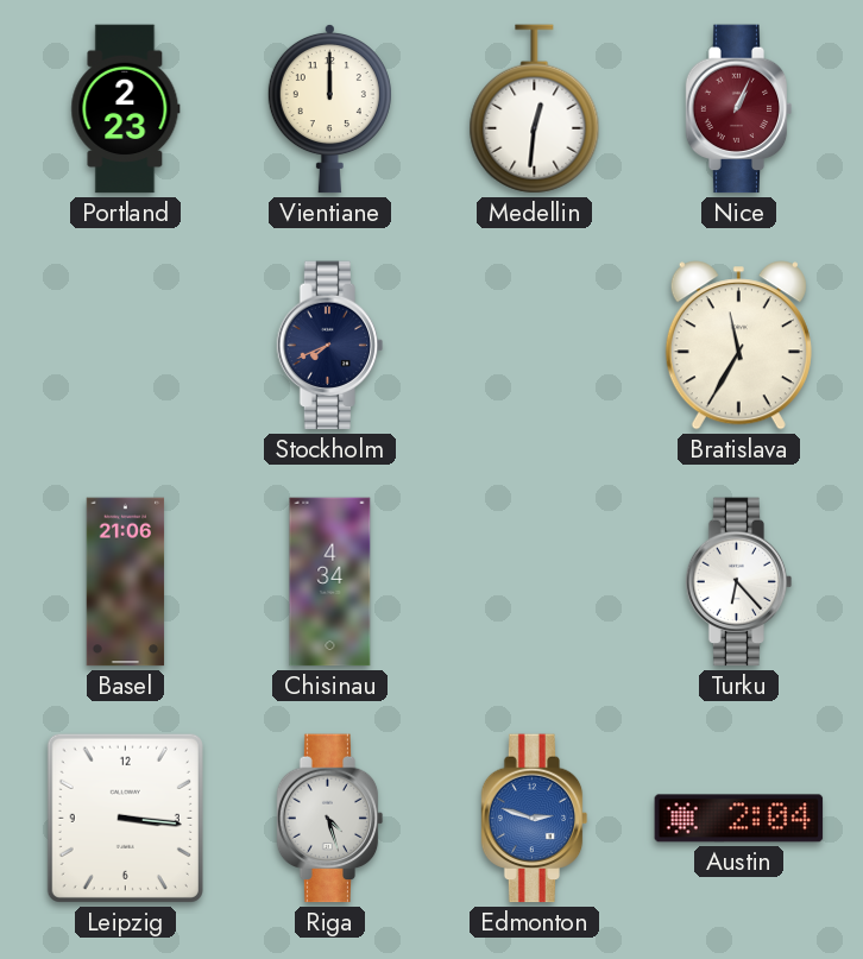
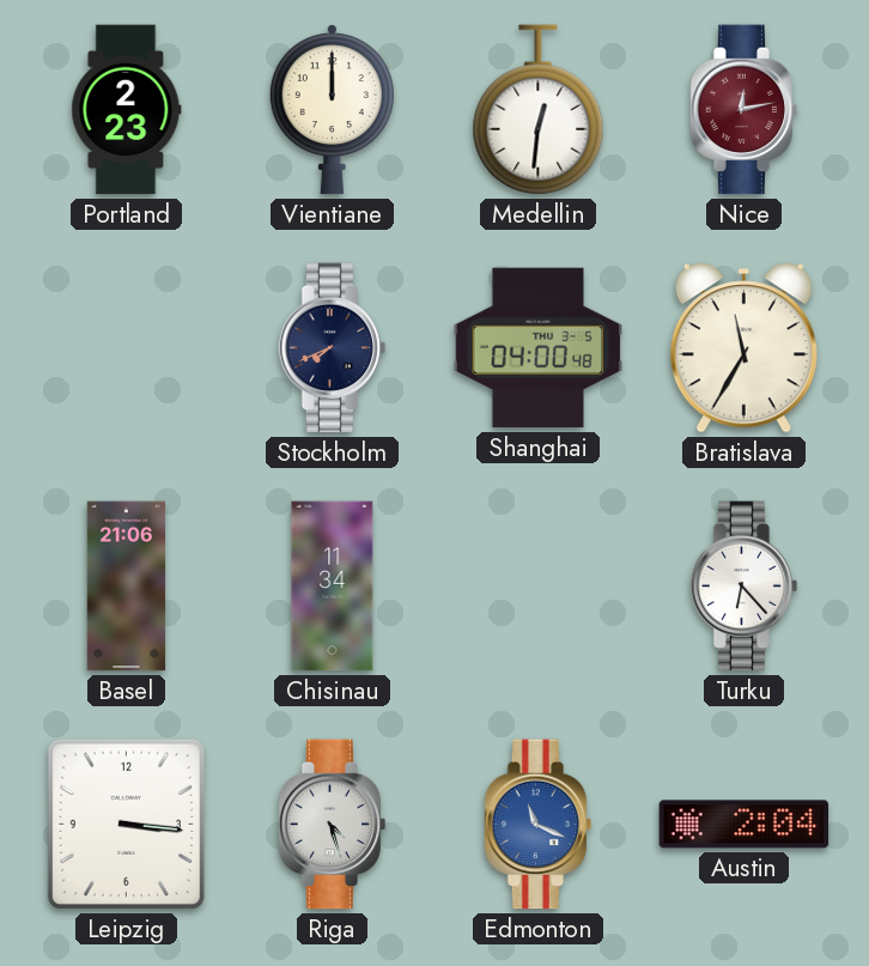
Nice: 1:04 -> 12:13
Shanghai: none -> 04:00
Chisinau: 4:34 -> 11:34
Edmonton: 2:48 -> 11:19
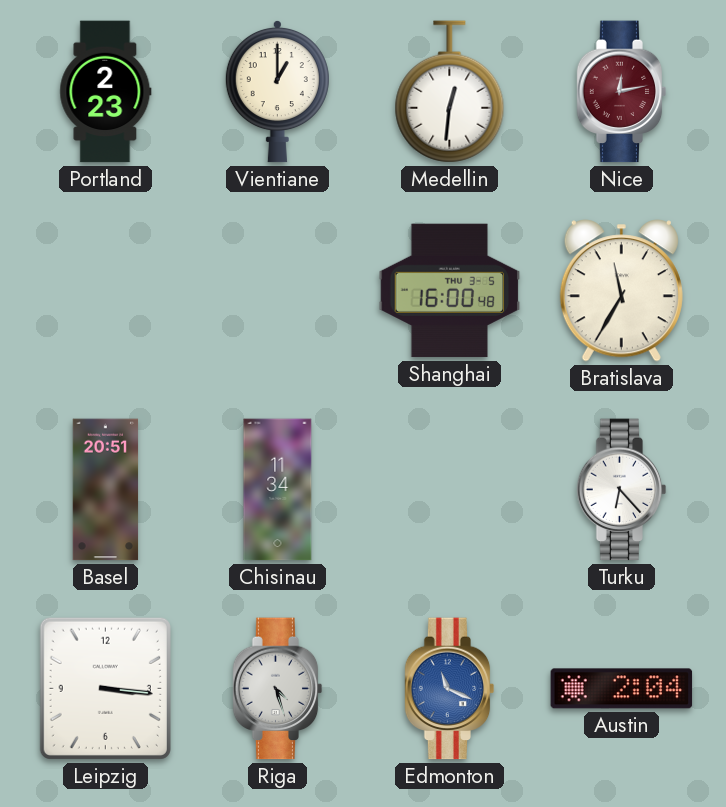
Vientiane: 12:00 -> 1:00
Stockholm: 7:41 -> none
Shanghai: 04:00 -> 16:00
Basel: 21:06 -> 20:51
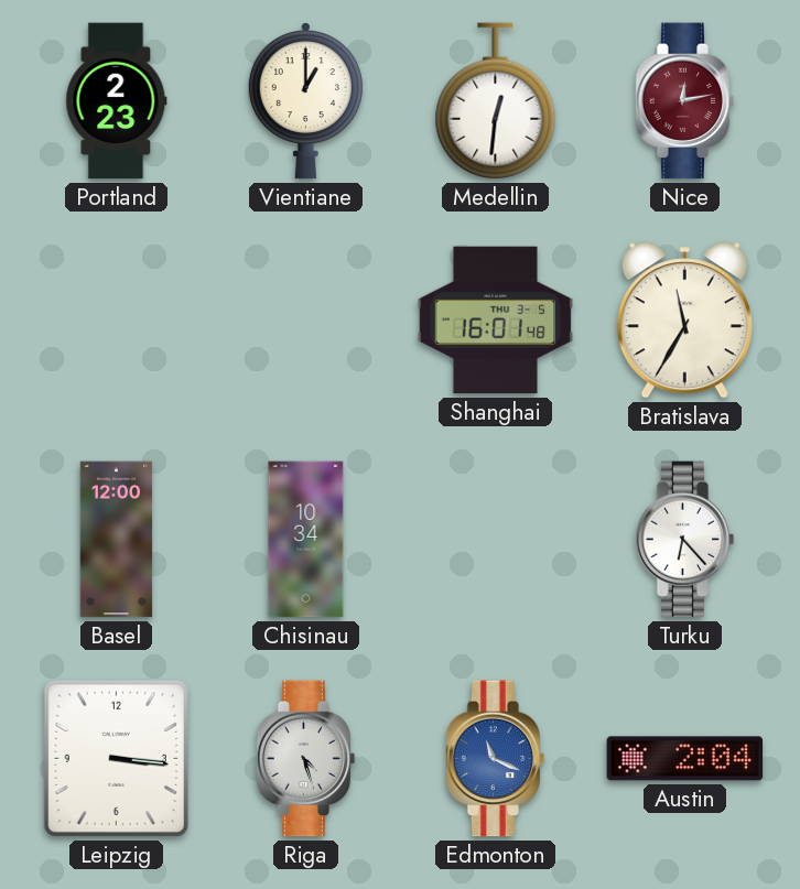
Shanghai: 16:00 -> 16:01
Basel: 20:51 -> 12:00
Chisinau: 11:34 -> 10:34
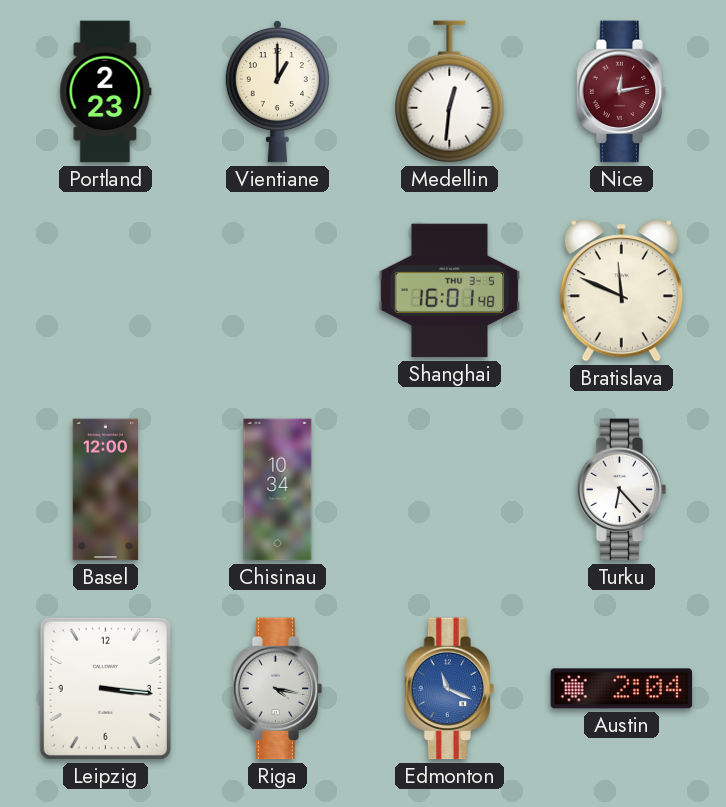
Bratislava: 11:35 -> 11:49
Riga: 4:27 -> 4:17
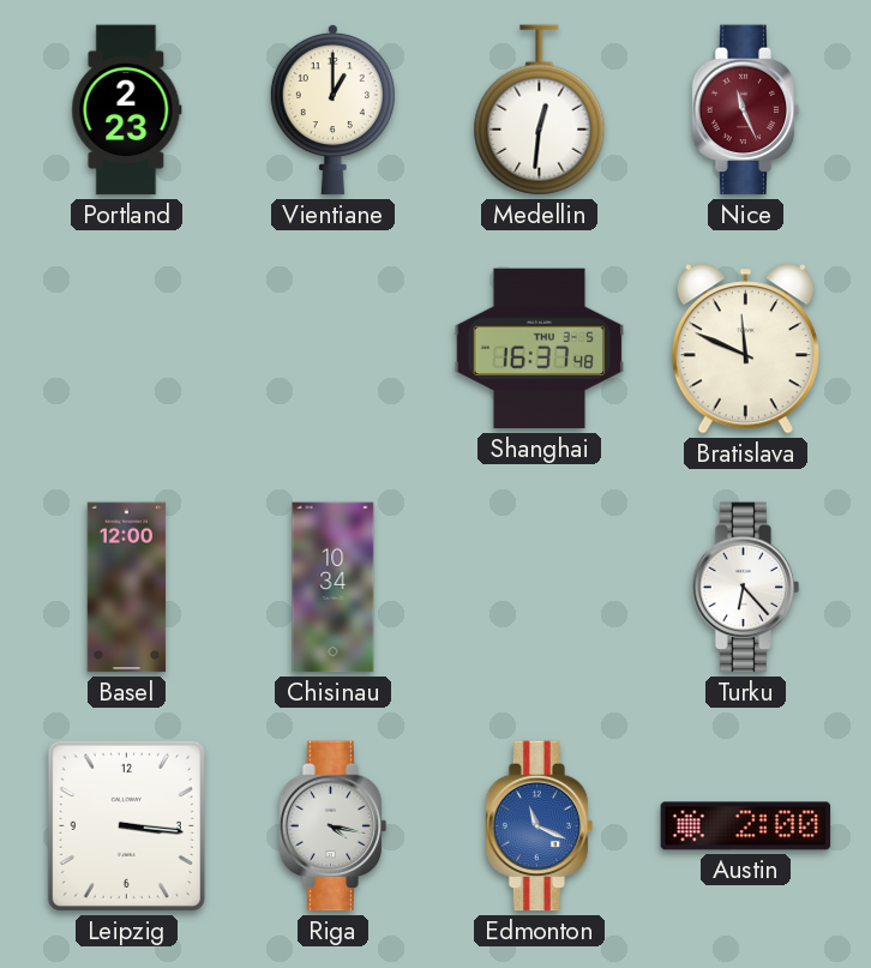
Nice: 12:13 -> 11:26
Shanghai: 16:01 -> 16:37
Austin: 2:04 -> 2:00
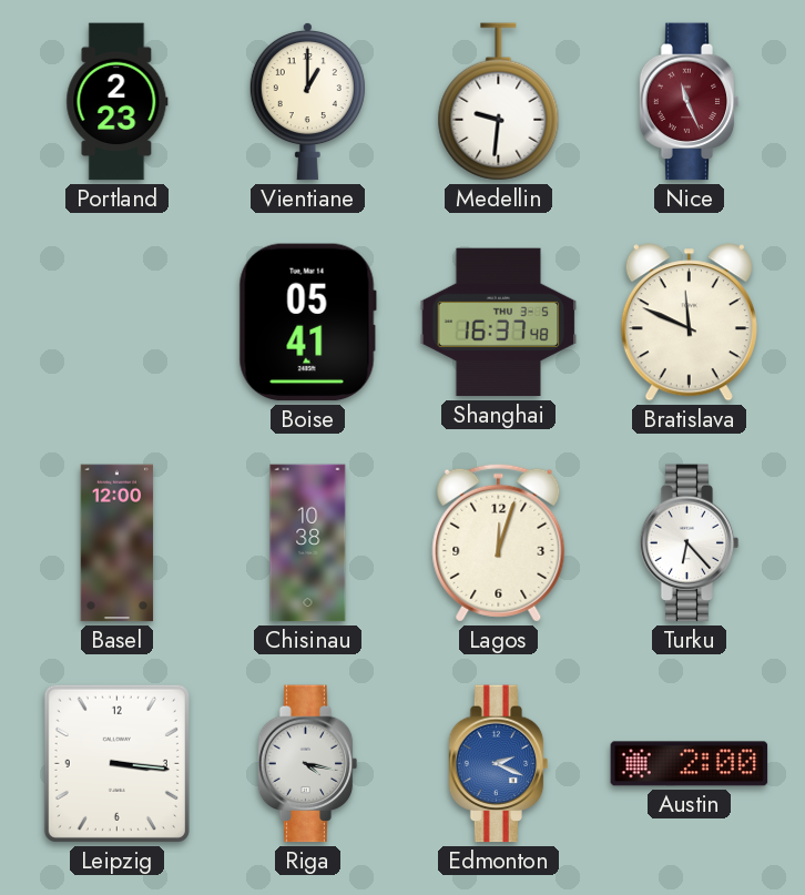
Medellin: 12:31 -> 9:31
Boise: none -> 05:41
Chisinau: 10:34 -> 10:38
Lagos: none -> 12:03
Edmonton: 11:19 -> 2:19
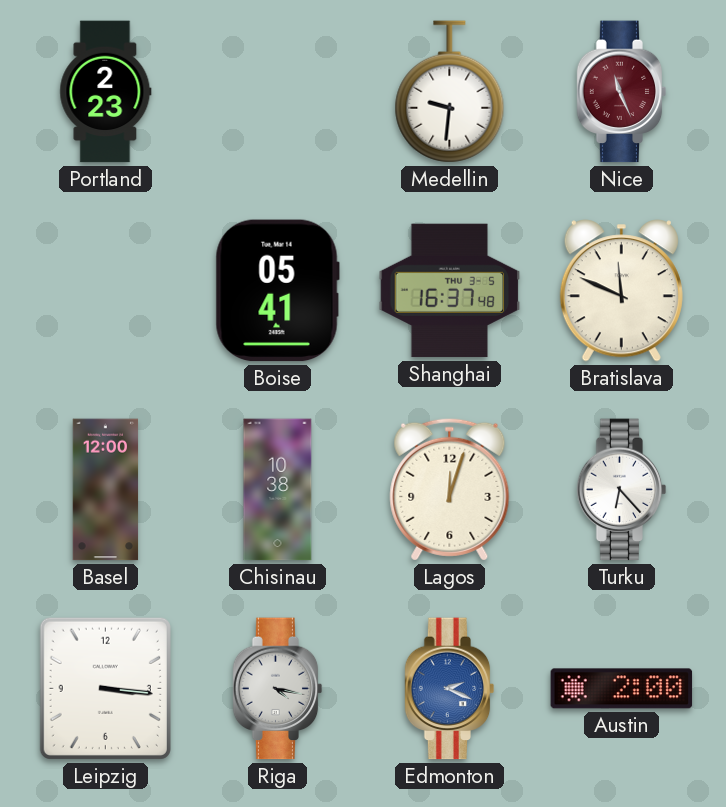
Vientiane: 1:00 -> none
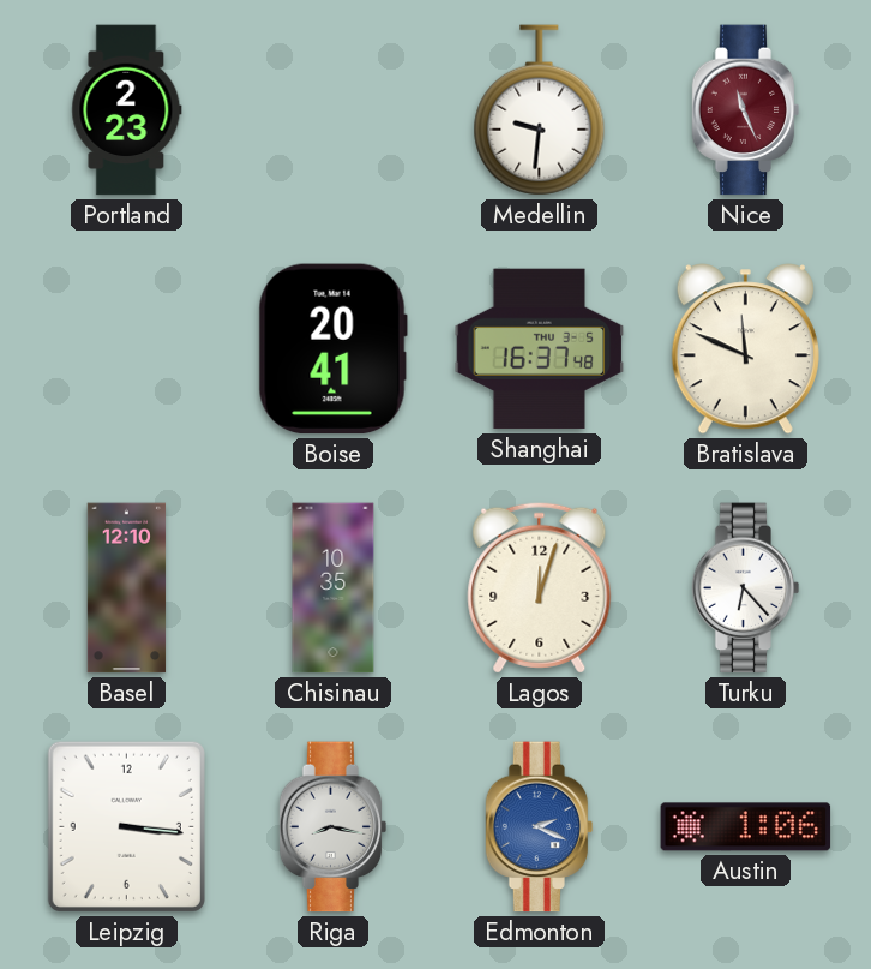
Boise: 05:41 -> 20:41
Basel: 12:00 -> 12:10
Chisinau: 10:38 -> 10:35
Riga: 4:17 -> 8:17
Austin: 2:00 -> 1:06
